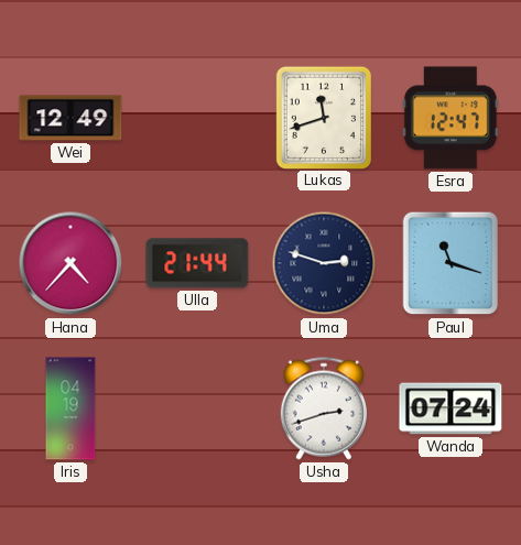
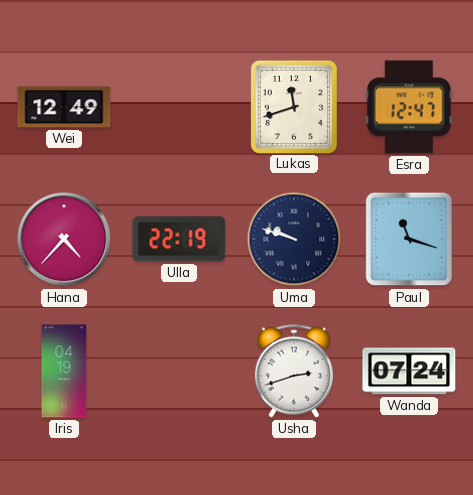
Ulla: 21:44 -> 22:19
Uma: 2:48 -> 9:48
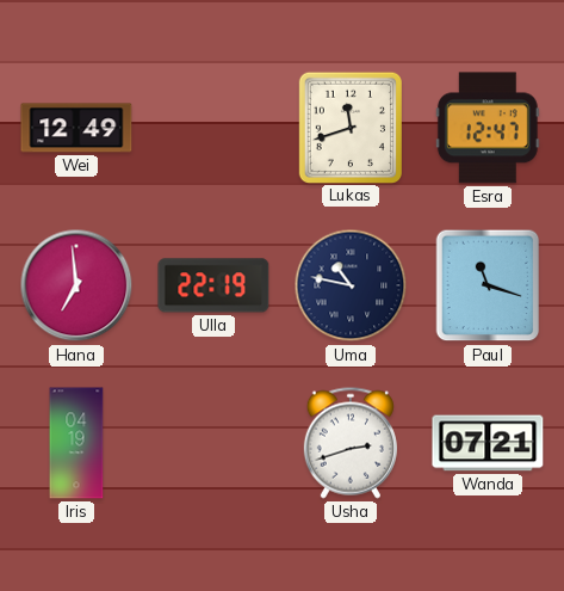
Hana: 4:37 -> 6:59
Uma: 9:48 -> 10:47
Wanda: 07:24 -> 07:21
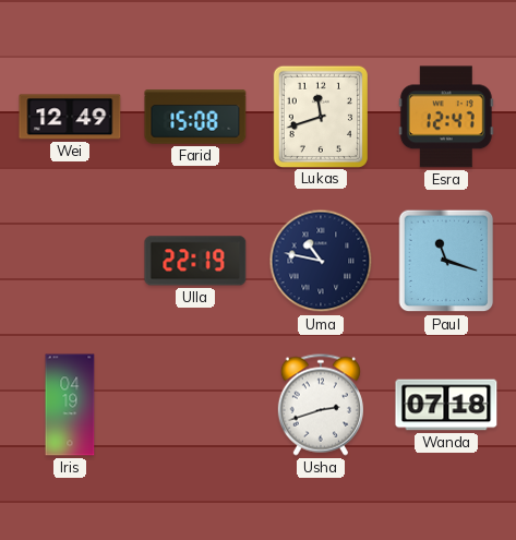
Farid: none -> 15:08
Hana: 6:59 -> none
Wanda: 07:21 -> 07:18
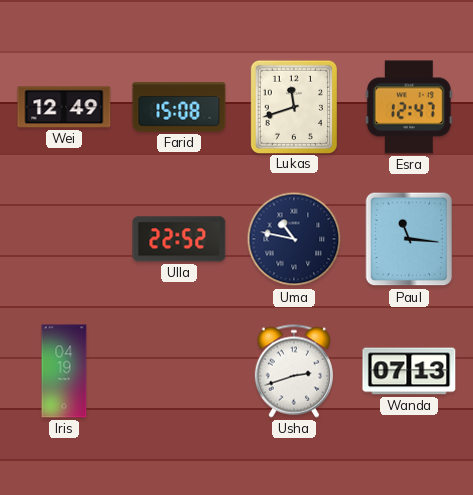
Ulla: 22:19 -> 22:52
Paul: 11:18 -> 11:16
Wanda: 07:18 -> 07:13
